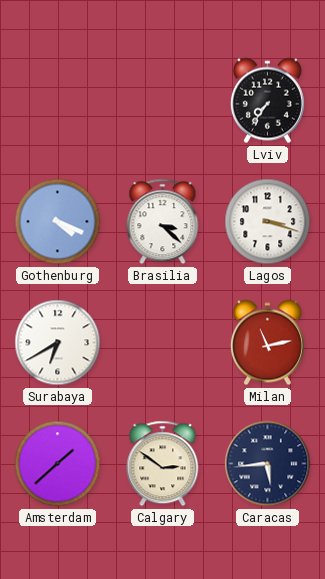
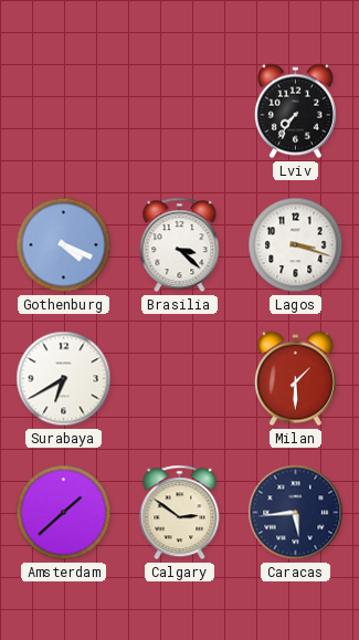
Milan: 11:13 -> 1:30
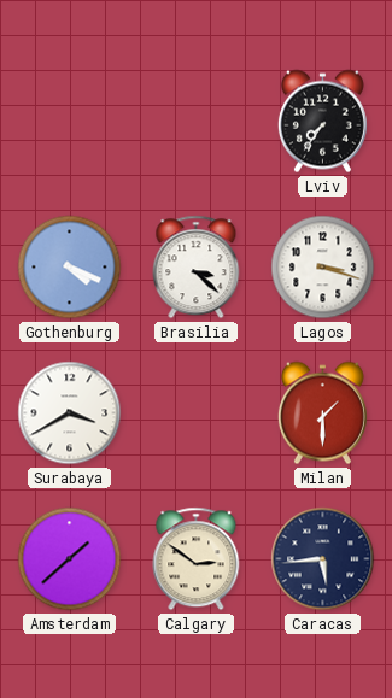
Surabaya: 6:40 -> 3:40
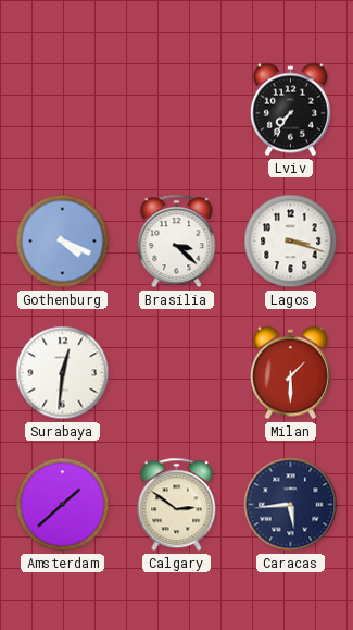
Surabaya: 3:40 -> 12:31
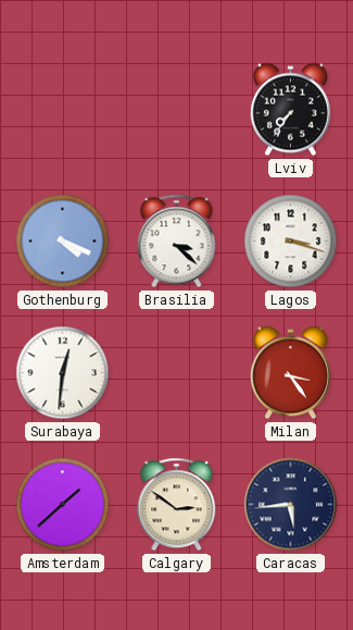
Milan: 1:30 -> 3:24
